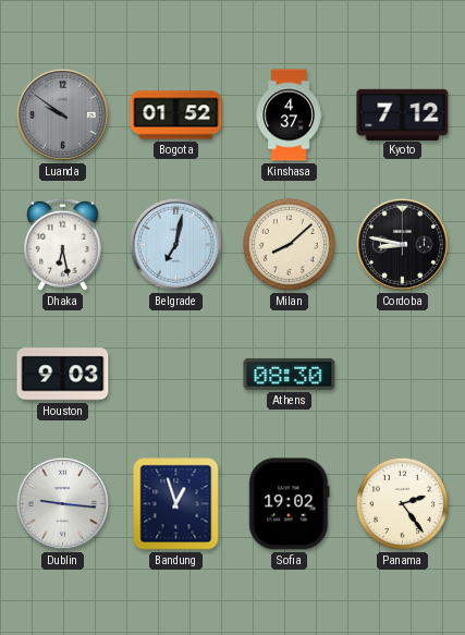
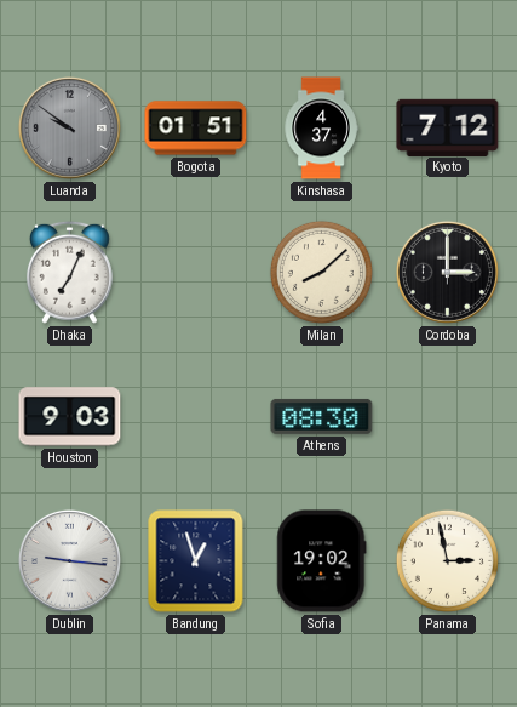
Bogota: 01:52 -> 01:51
Dhaka: 6:28 -> 7:04
Belgrade: 7:02 -> none
Cordoba: 8:47 -> 3:00
Panama: 2:24 -> 2:58
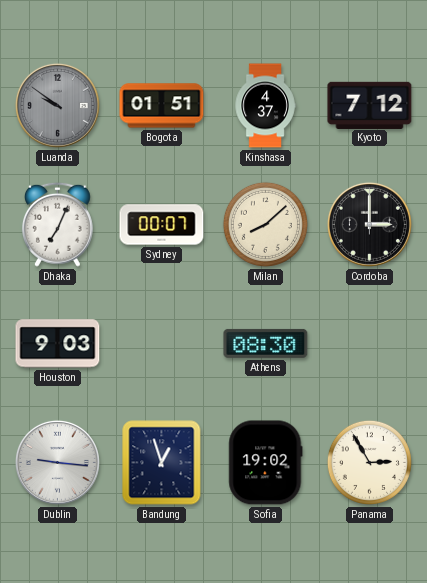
Sydney: none -> 00:07
Panama: 2:58 -> 2:55
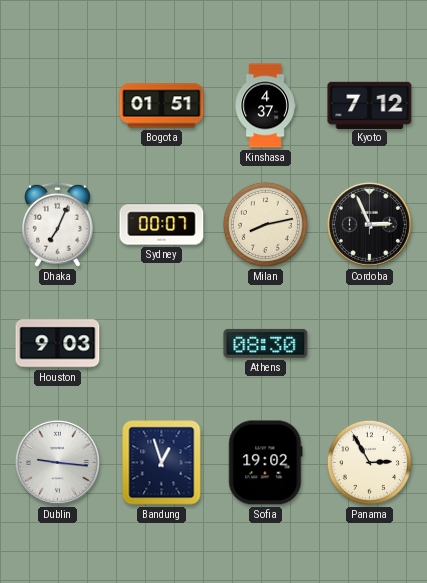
Luanda: 9:51 -> none
Milan: 8:08 -> 8:13
Cordoba: 3:00 -> 2:56
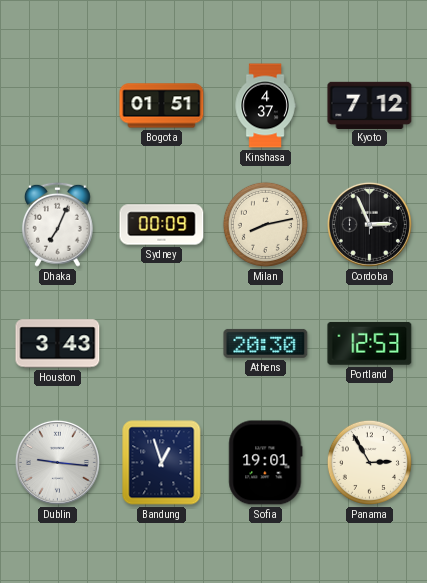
Sydney: 00:07 -> 00:09
Houston: 9:03 -> 3:43
Athens: 08:30 -> 20:30
Portland: none -> 12:53
Sofia: 19:02 -> 19:01
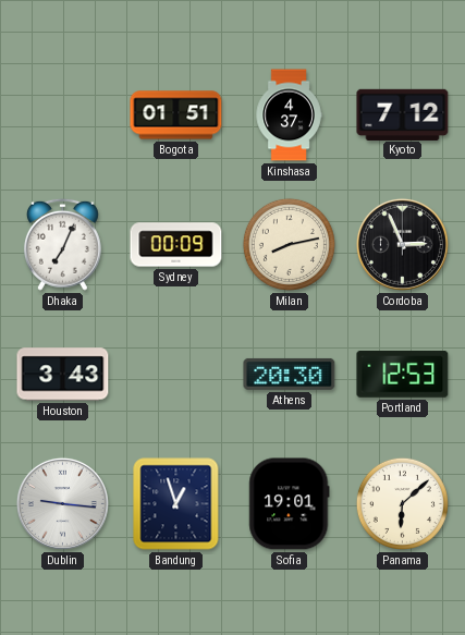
Panama: 2:55 -> 6:08
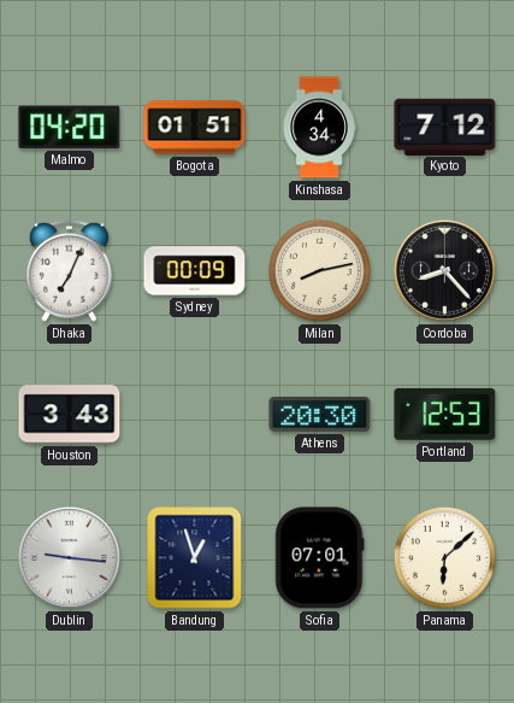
Malmo: none -> 04:20
Kinshasa: 4:37 -> 4:34
Cordoba: 2:56 -> 8:23
Sofia: 19:01 -> 07:01
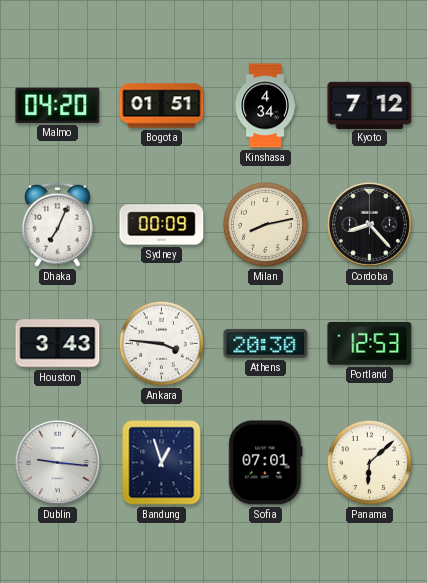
Ankara: none -> 3:46
